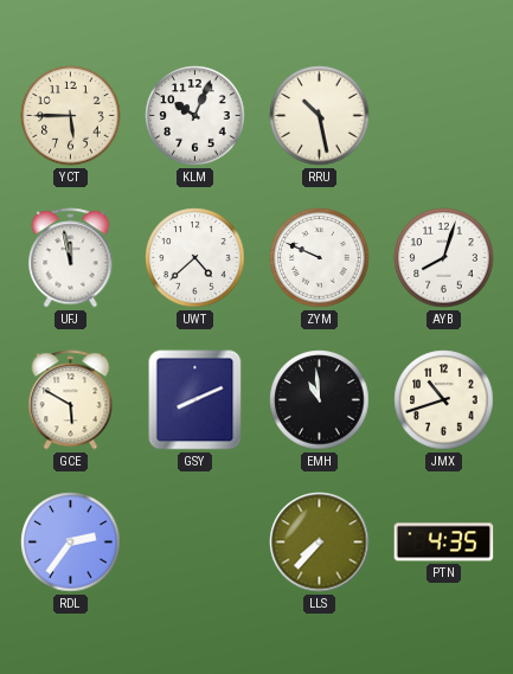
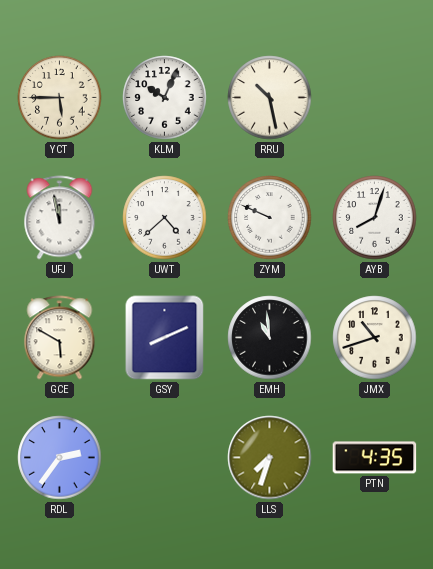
LLS: 7:37 -> 7:33
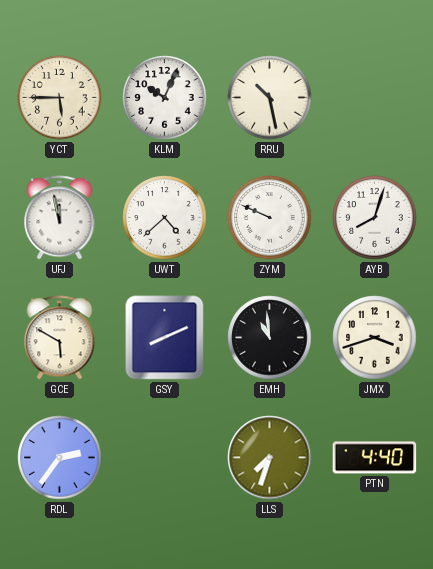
JMX: 10:42 -> 3:42
PTN: 4:35 -> 4:40
